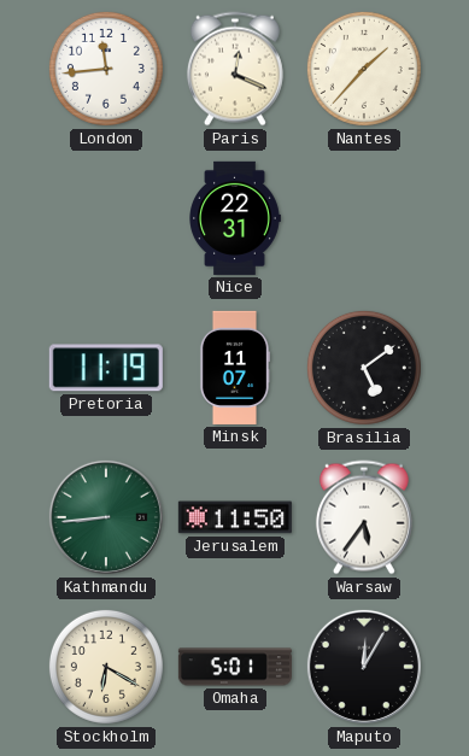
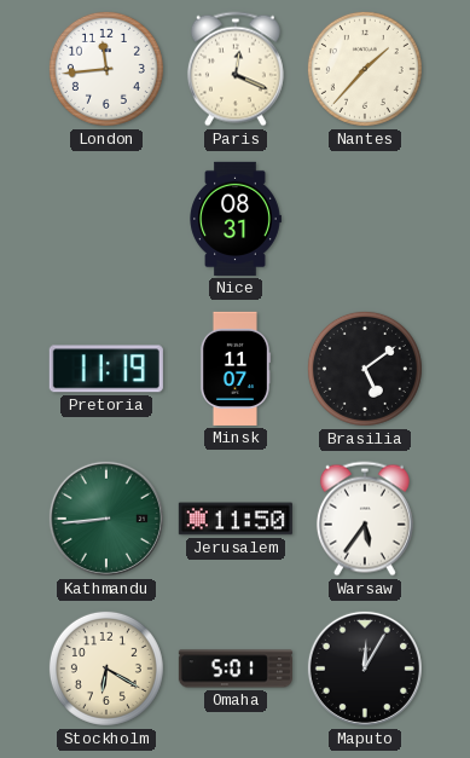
Nice: 22:31 -> 08:31
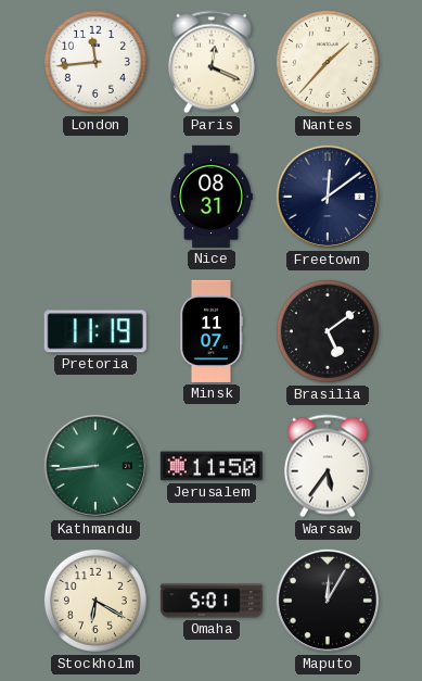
Freetown: none -> 12:09
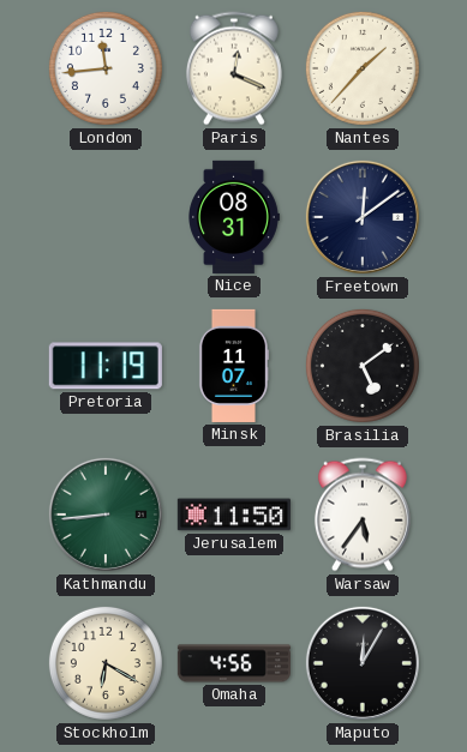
Omaha: 5:01 -> 4:56
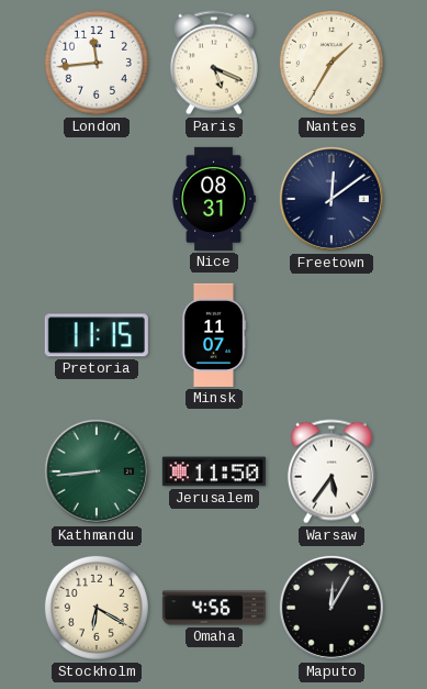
Paris: 12:19 -> 5:19
Nantes: 1:37 -> 1:35
Pretoria: 11:19 -> 11:15
Brasilia: 5:09 -> none
